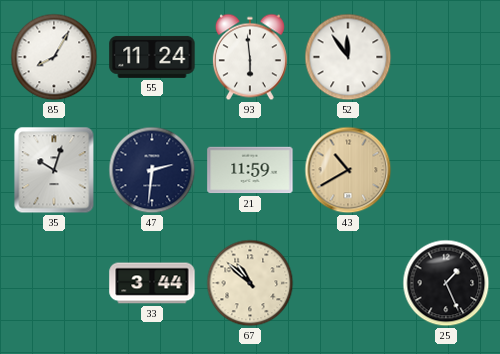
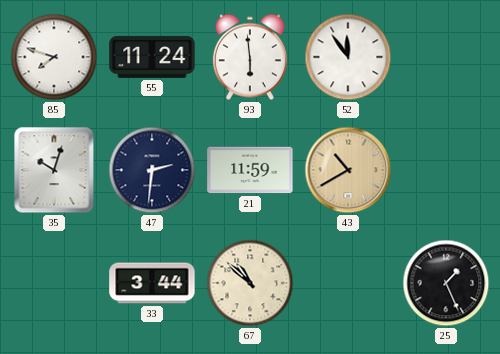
85: 8:05 -> 7:48
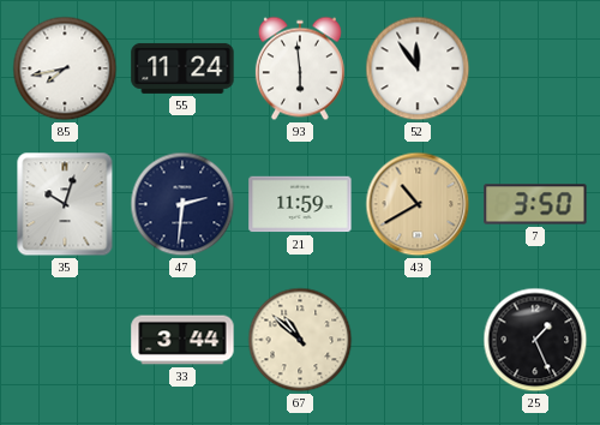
85: 7:48 -> 7:43
7: none -> 3:50
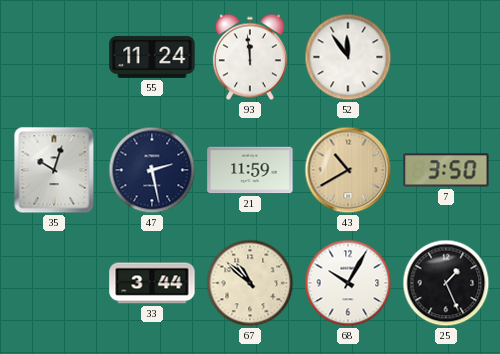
85: 7:43 -> none
93: 5:59 -> 11:59
47: 2:31 -> 2:28
68: none -> 10:05
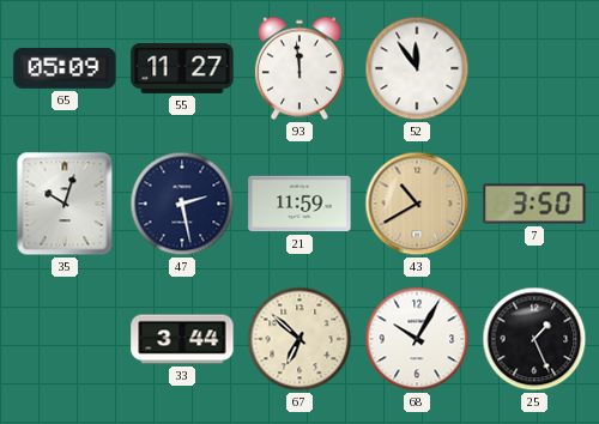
65: none -> 05:09
55: 11:24 -> 11:27
67: 10:52 -> 6:52
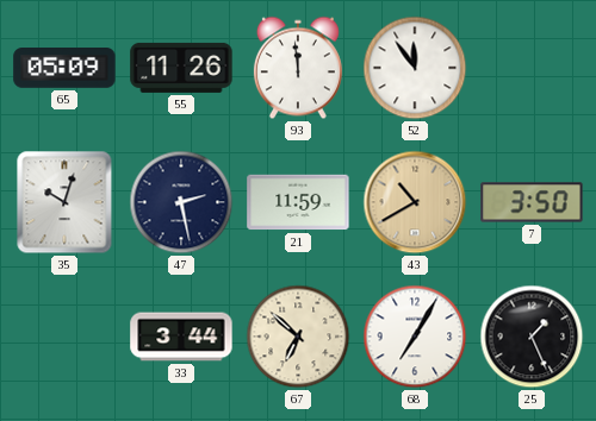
55: 11:27 -> 11:26
68: 10:05 -> 7:05
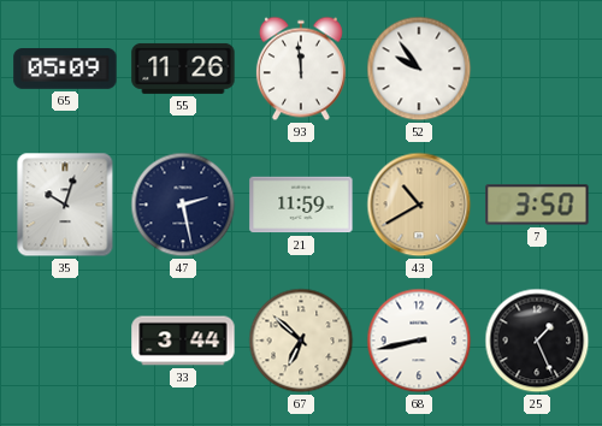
52: 11:54 -> 9:54
68: 7:05 -> 8:43
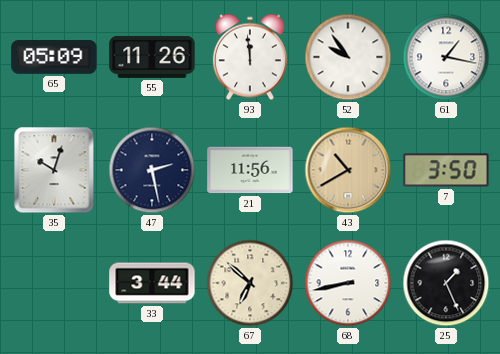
61: none -> 1:17
21: 11:59 -> 11:56
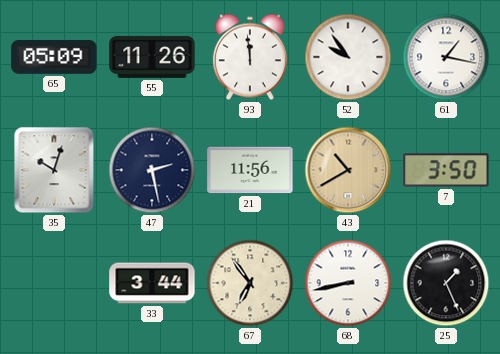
67: 6:52 -> 6:54
